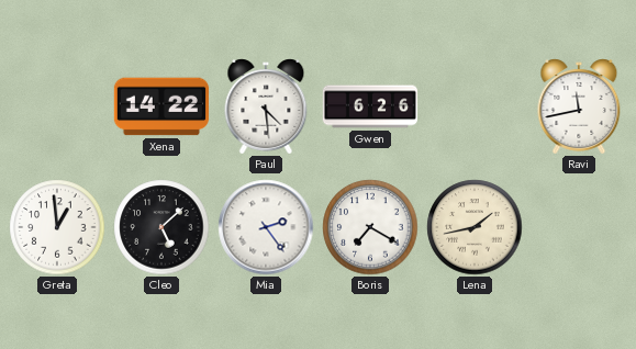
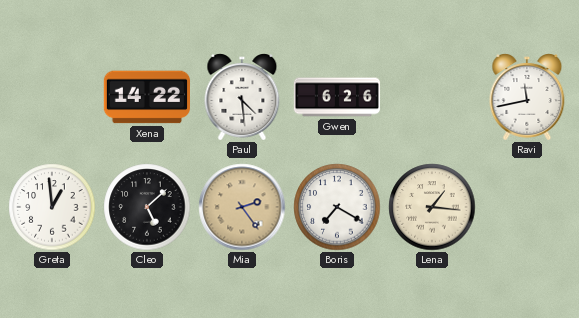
Mia dial: white -> champagne
Lena: 1:43 -> 1:16
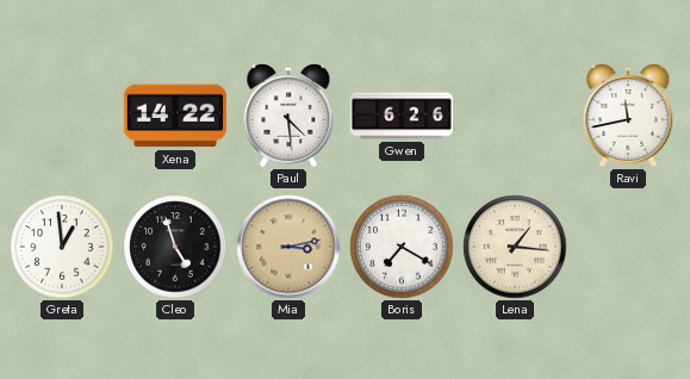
Cleo: 5:08 -> 4:57
Mia: 2:24 -> 3:13
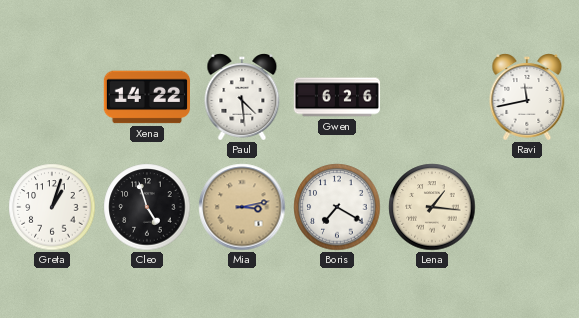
Greta: 12:59 -> 1:03
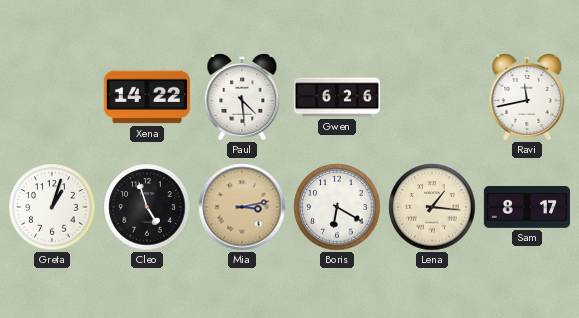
Boris: 7:20 -> 6:20
Sam: none -> 8:17
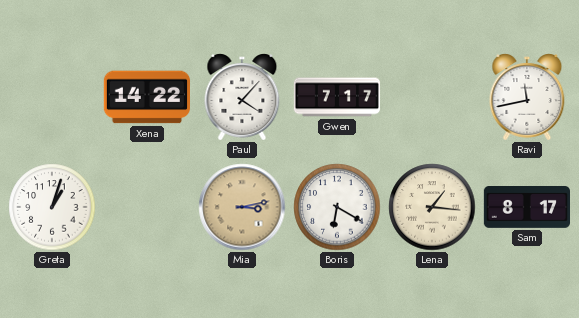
Paul: 4:29 -> 4:07
Gwen: 6:26 -> 7:17
Cleo: 4:57 -> none
